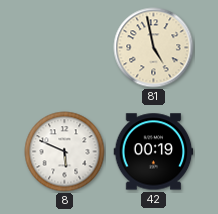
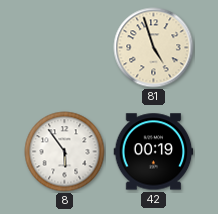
81: 4:58 -> 4:57
8: 5:49 -> 5:54
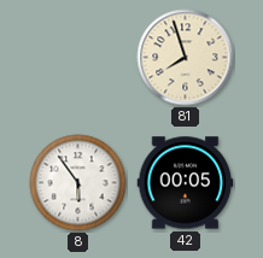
81: 4:57 -> 7:57
42: 00:19 -> 00:05
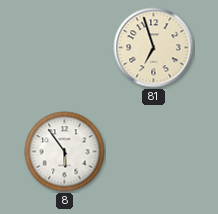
81: 7:57 -> 6:57
42: 00:05 -> none
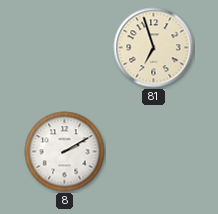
8: 5:54 -> 2:10
